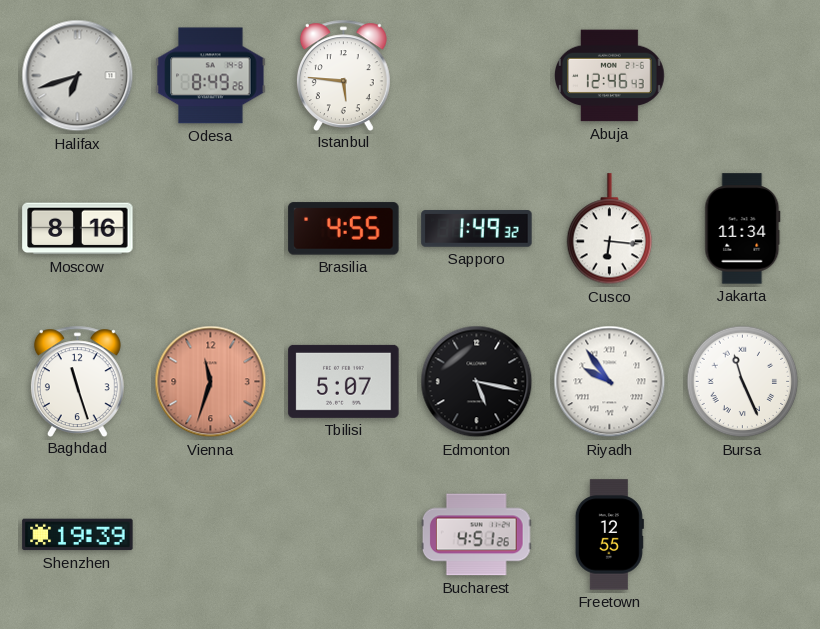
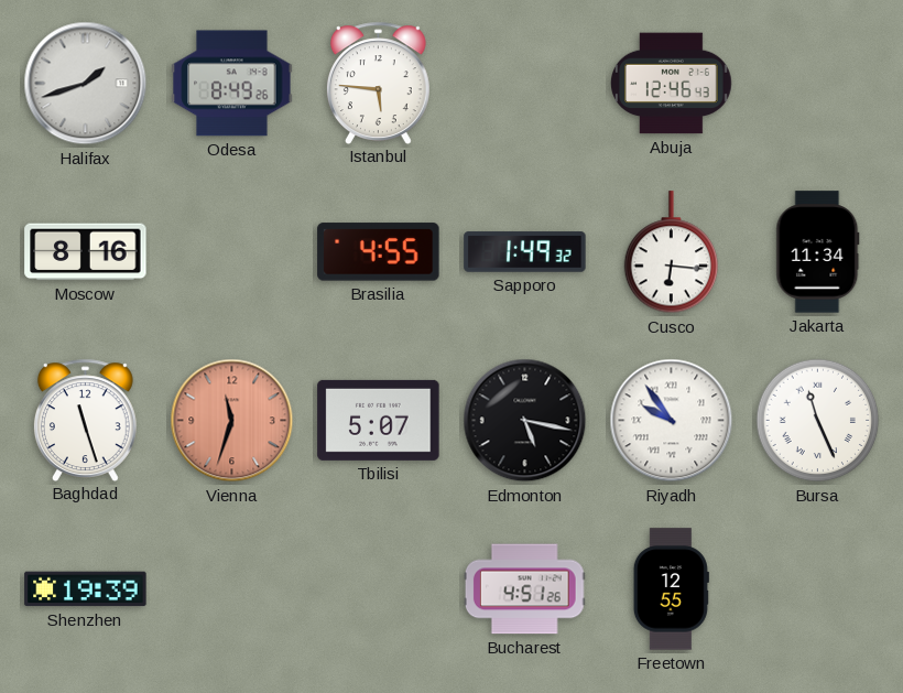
Halifax: 6:42 -> 1:42
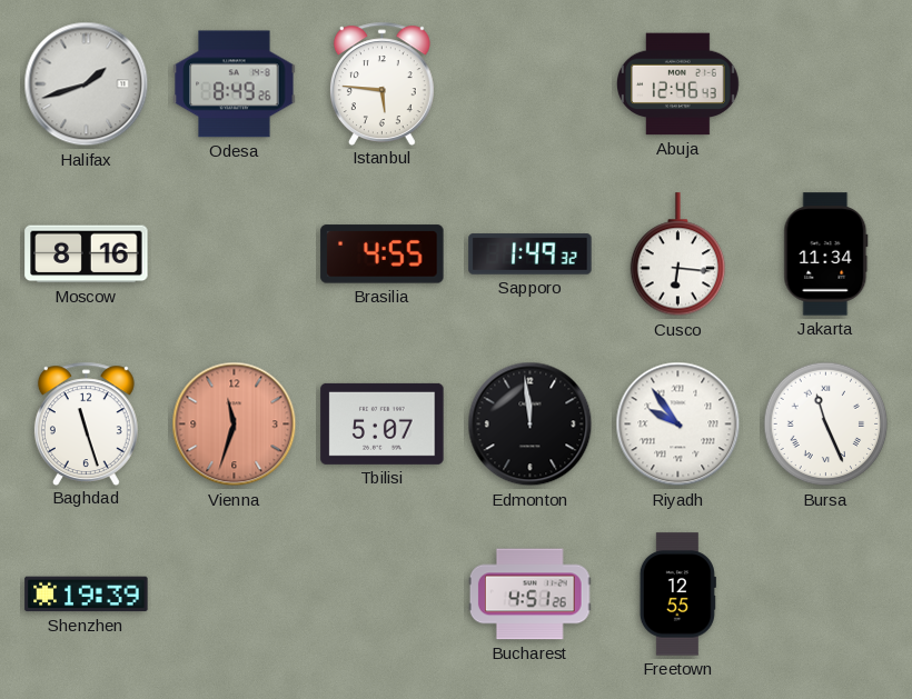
Edmonton: 5:17 -> 11:59
